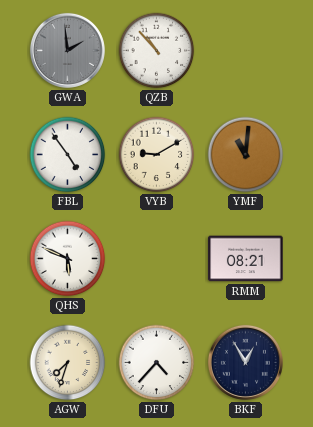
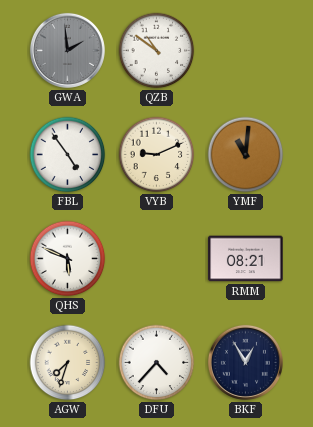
QZB: 10:53 -> 10:51
VYB: 9:10 -> 9:11
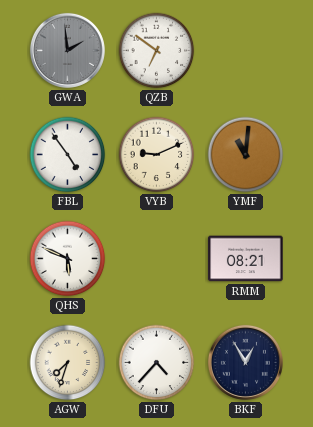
QZB: 10:51 -> 6:51
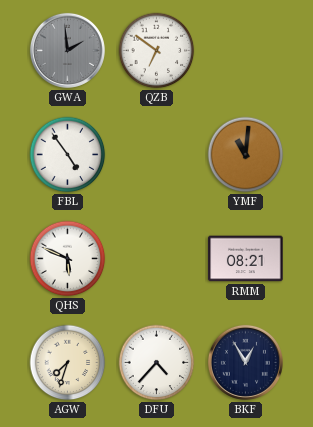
VYB: 9:11 -> none
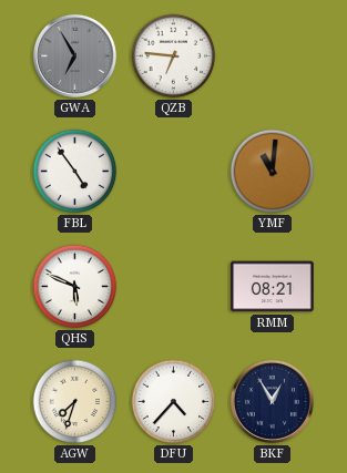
GWA: 1:59 -> 6:55
QZB: 6:51 -> 6:46
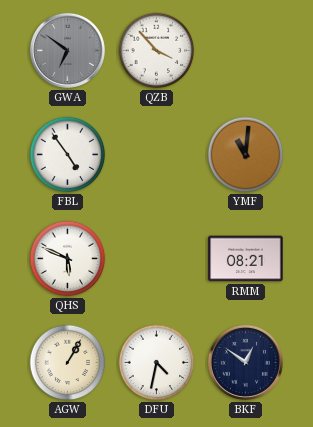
GWA: 6:55 -> 6:51
QZB: 6:46 -> 3:53
AGW: 7:33 -> 1:05
DFU: 4:37 -> 4:32
BKF: 12:55 -> 12:51
